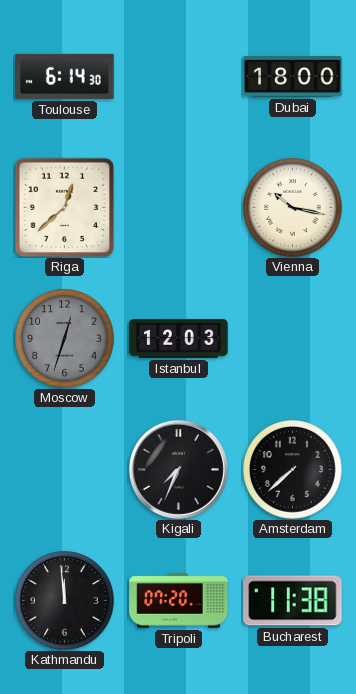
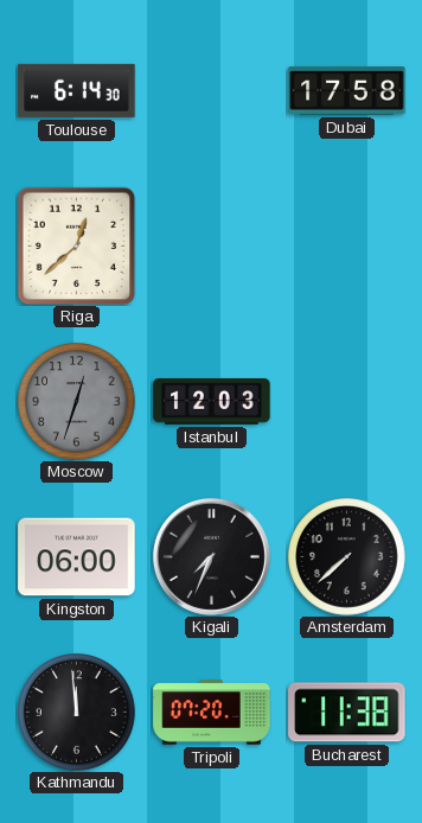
Dubai: 18:00 -> 17:58
Vienna: 10:17 -> none
Kingston: none -> 06:00
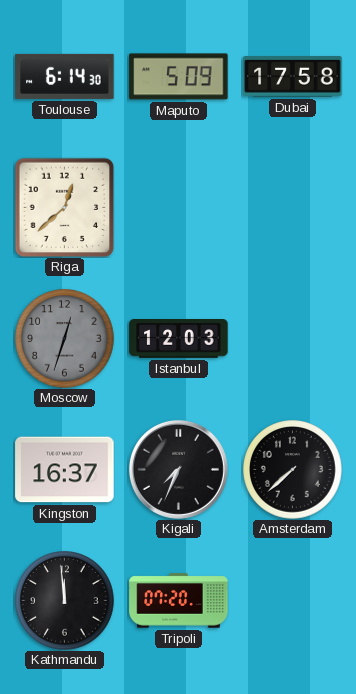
Maputo: none -> 5:09
Kingston: 06:00 -> 16:37
Bucharest: 11:38 -> none
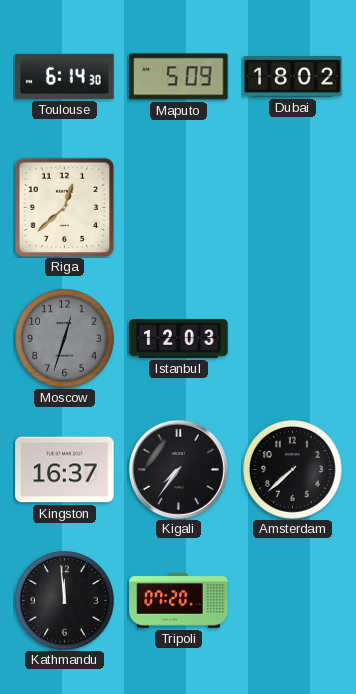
Dubai: 17:58 -> 18:02
Kigali: 7:34 -> 7:36
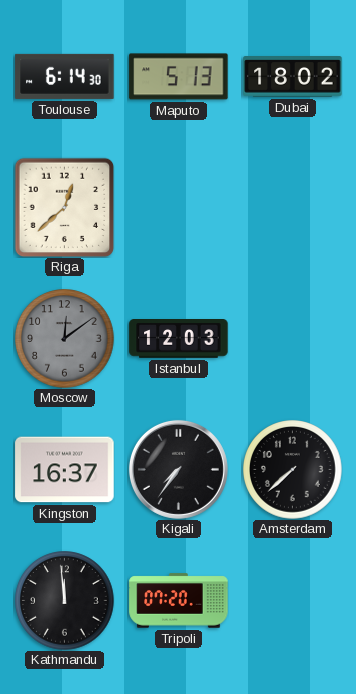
Maputo: 5:09 -> 5:13
Moscow: 12:33 -> 12:09
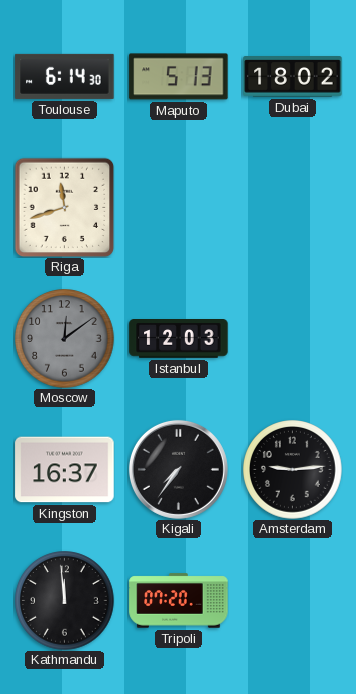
Riga: 12:38 -> 11:42
Amsterdam: 7:38 -> 9:14
